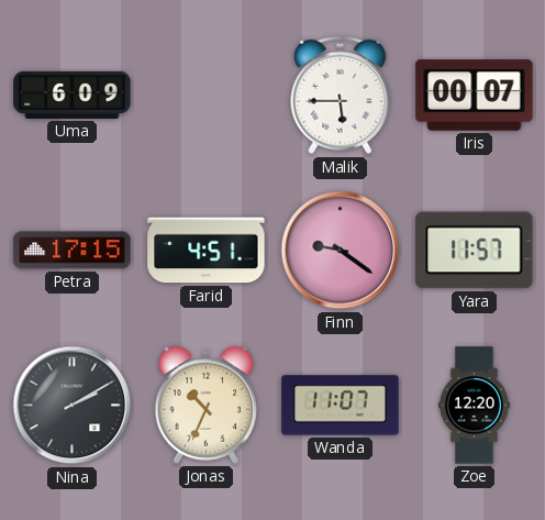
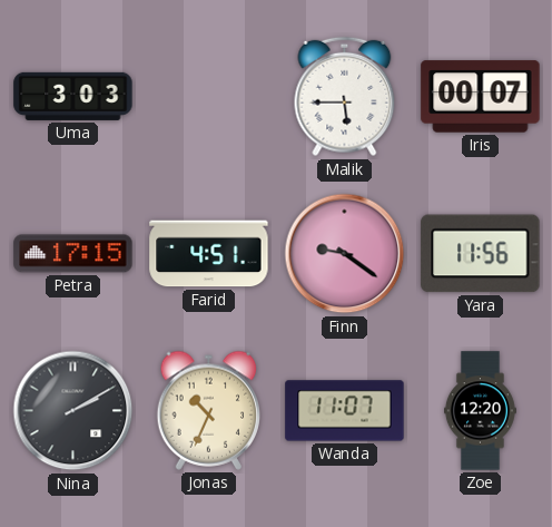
Uma: 6:09 -> 3:03
Yara: 11:57 -> 11:56
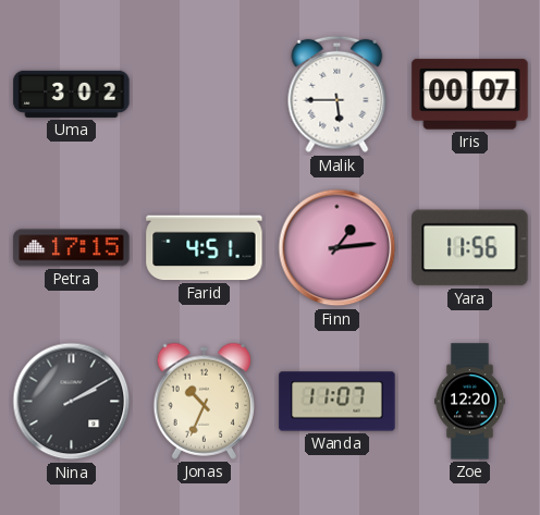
Uma: 3:03 -> 3:02
Finn: 9:21 -> 1:14
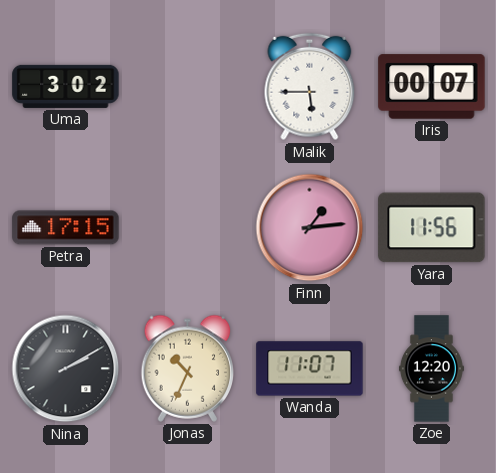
Farid: 4:51 -> none
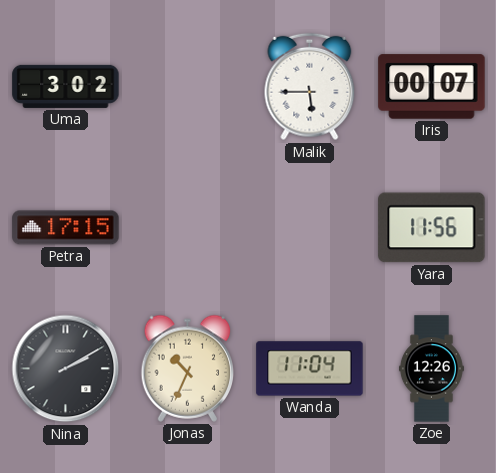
Finn: 1:14 -> none
Wanda: 11:07 -> 11:04
Zoe: 12:20 -> 12:26
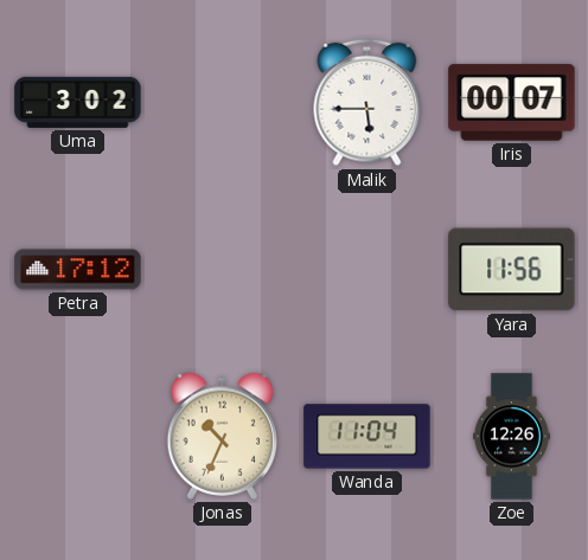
Petra: 17:15 -> 17:12
Nina: 2:10 -> none
